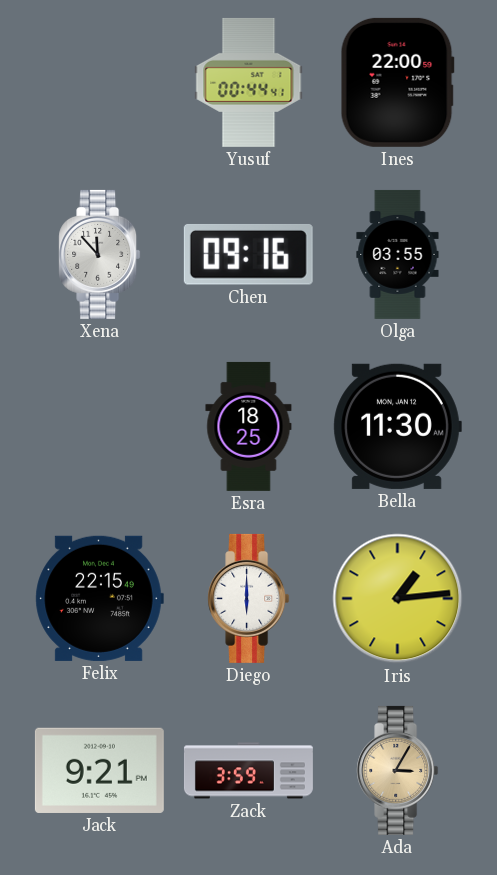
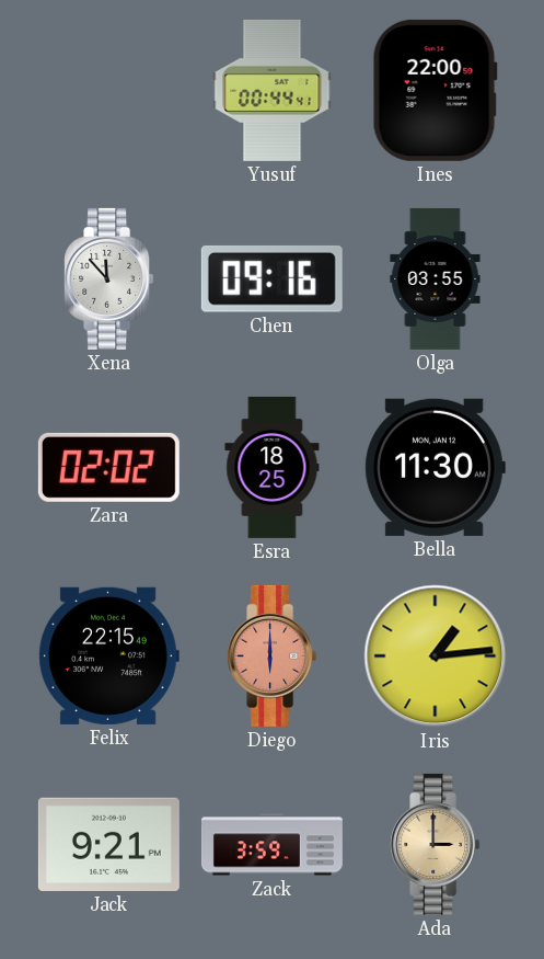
Zara: none -> 02:02
Diego dial: white -> salmon
Ada: 3:05 -> 3:00
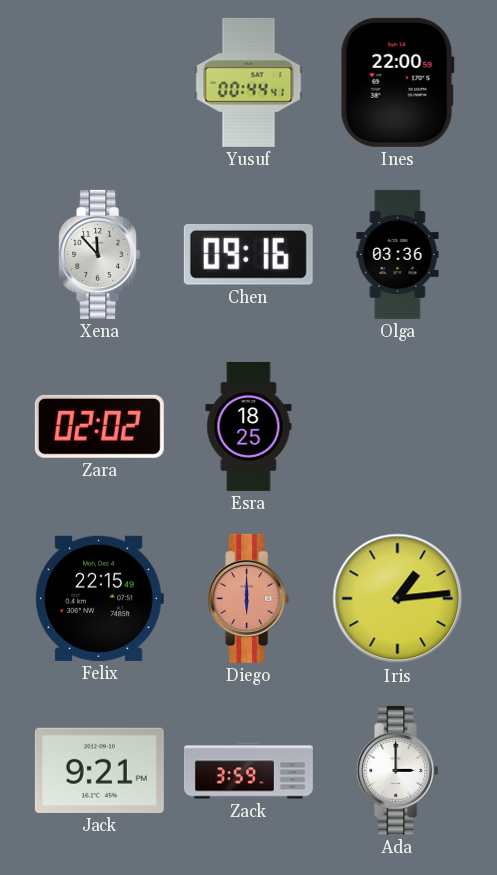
Olga: 03:55 -> 03:36
Bella: 11:30 -> none
Ada dial: champagne -> white
